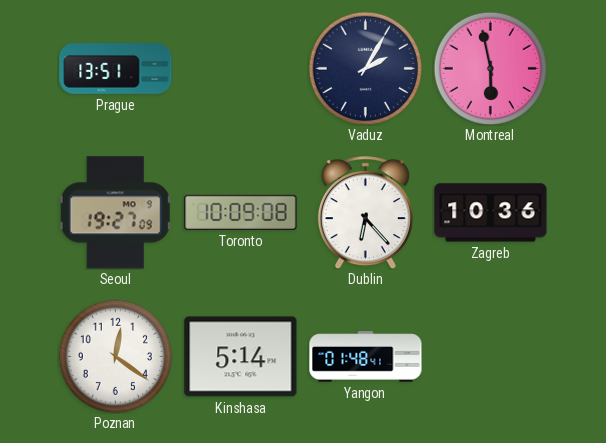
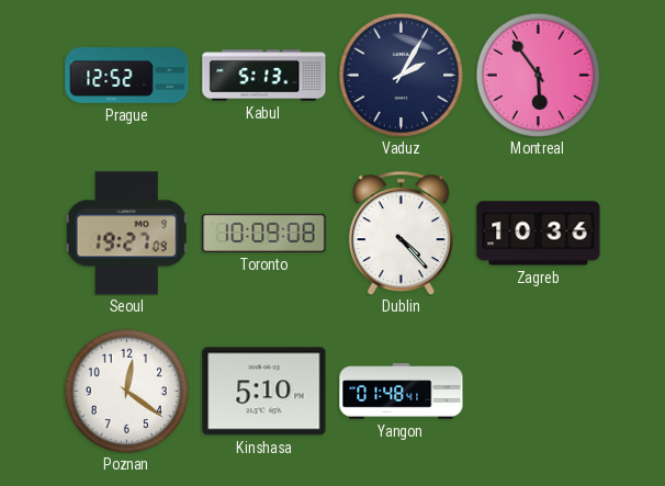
Prague: 13:51 -> 12:52
Kabul: none -> 5:13
Montreal: 5:58 -> 5:54
Dublin: 6:23 -> 4:23
Kinshasa: 5:14 -> 5:10
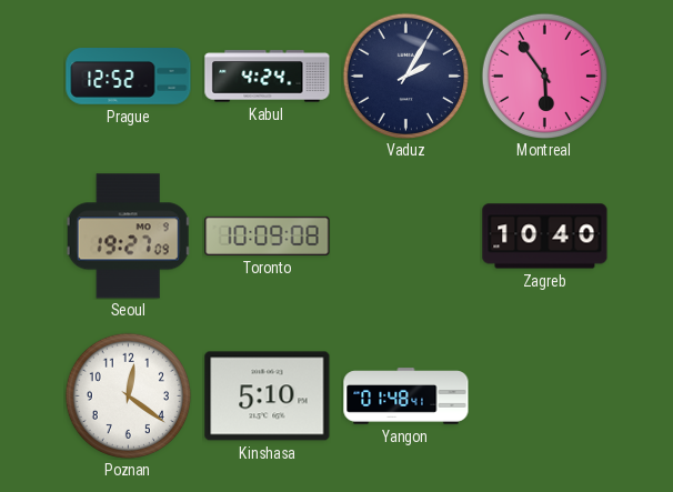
Kabul: 5:13 -> 4:24
Dublin: 4:23 -> none
Zagreb: 10:36 -> 10:40
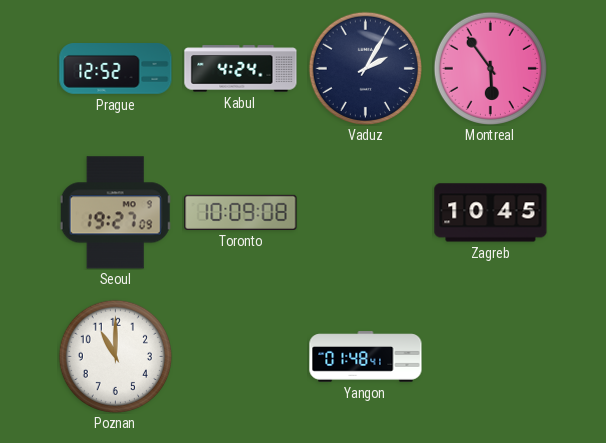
Zagreb: 10:40 -> 10:45
Poznan: 12:21 -> 11:00
Kinshasa: 5:10 -> none
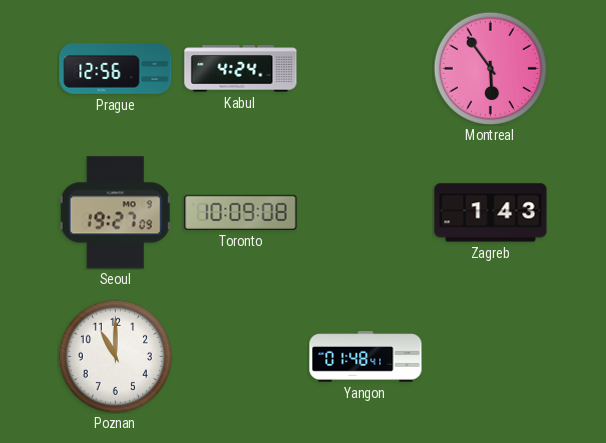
Prague: 12:52 -> 12:56
Vaduz: 2:05 -> none
Zagreb: 10:45 -> 1:43
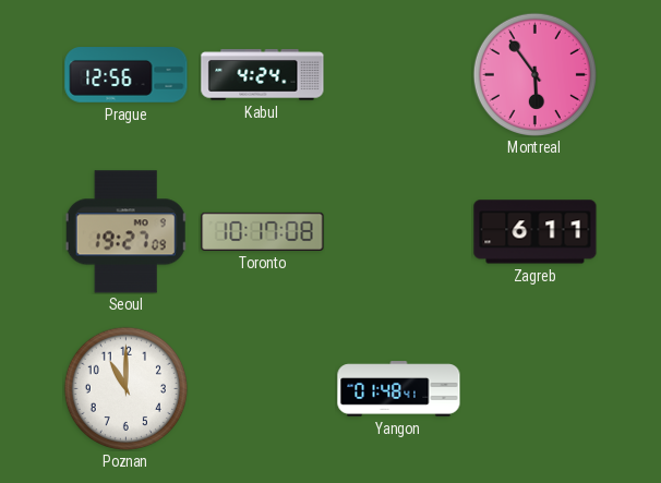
Toronto: 10:09 -> 10:17
Zagreb: 1:43 -> 6:11
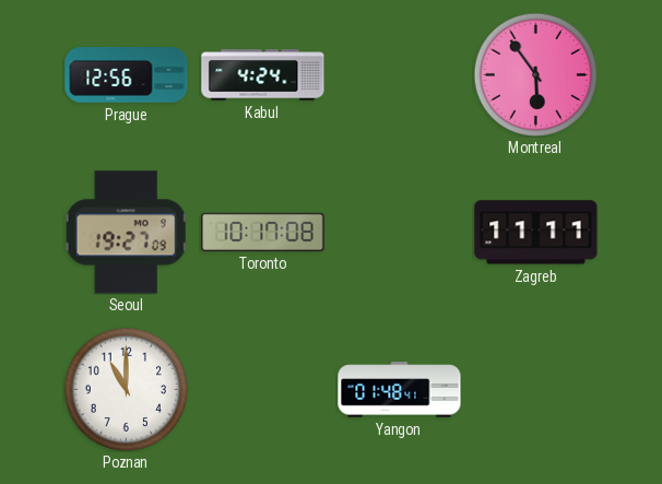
Zagreb: 6:11 -> 11:11
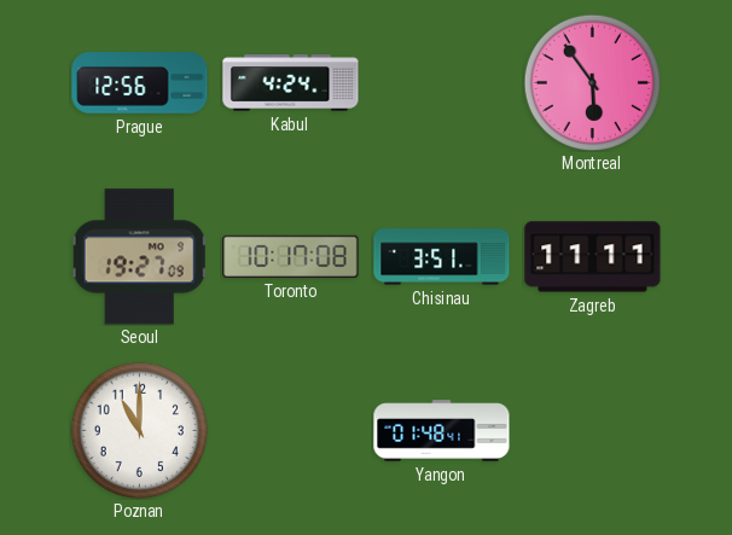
Chisinau: none -> 3:51
